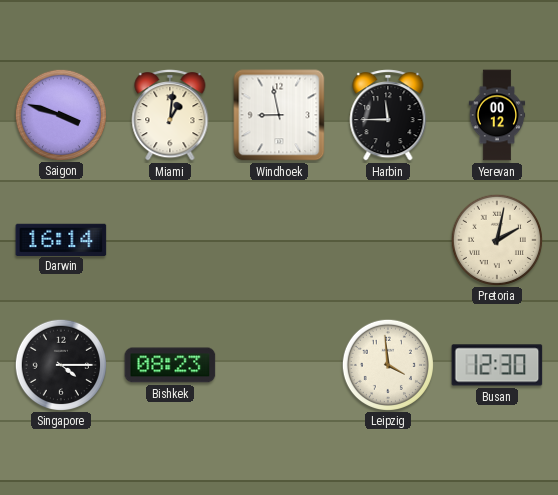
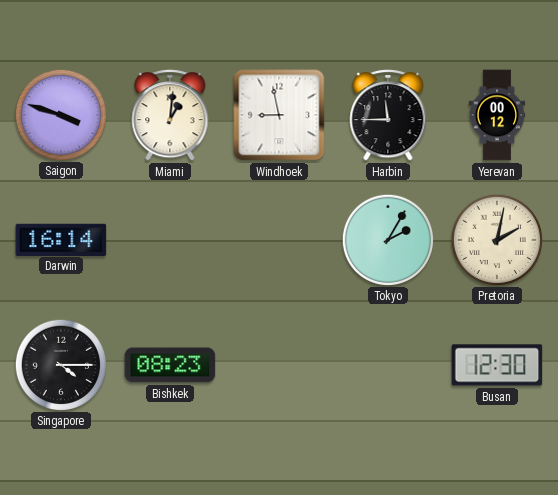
Tokyo: none -> 2:05
Leipzig: 3:59 -> none
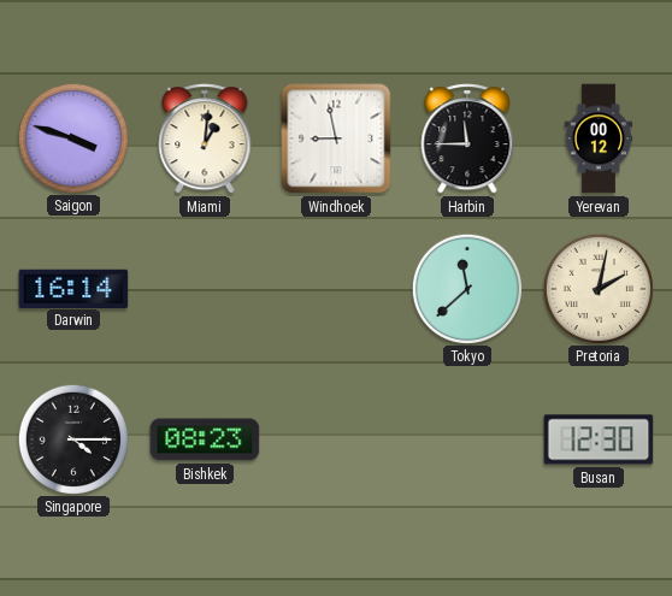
Tokyo: 2:05 -> 11:38
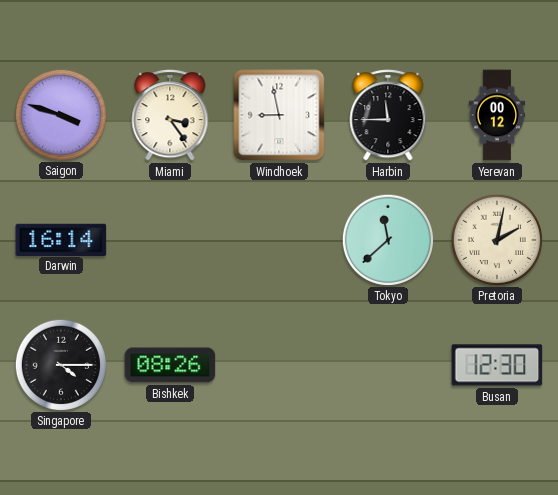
Miami: 1:01 -> 3:24
Bishkek: 08:23 -> 08:26
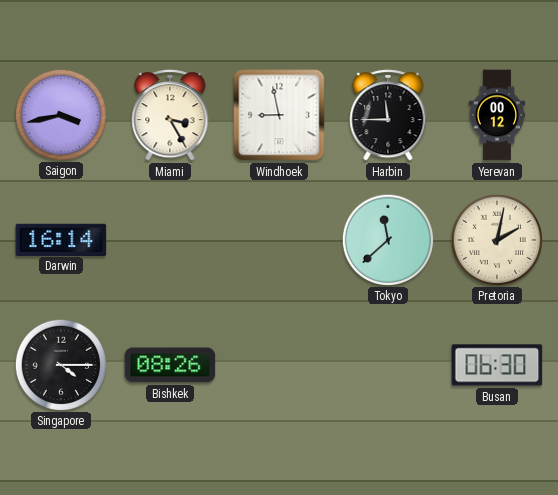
Saigon: 3:48 -> 3:43
Miami: 3:24 -> 3:25
Busan: 12:30 -> 06:30
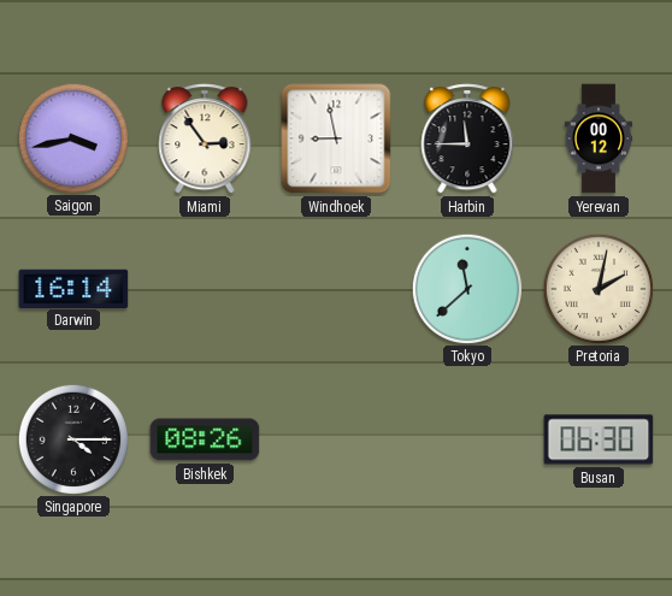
Miami: 3:25 -> 2:54
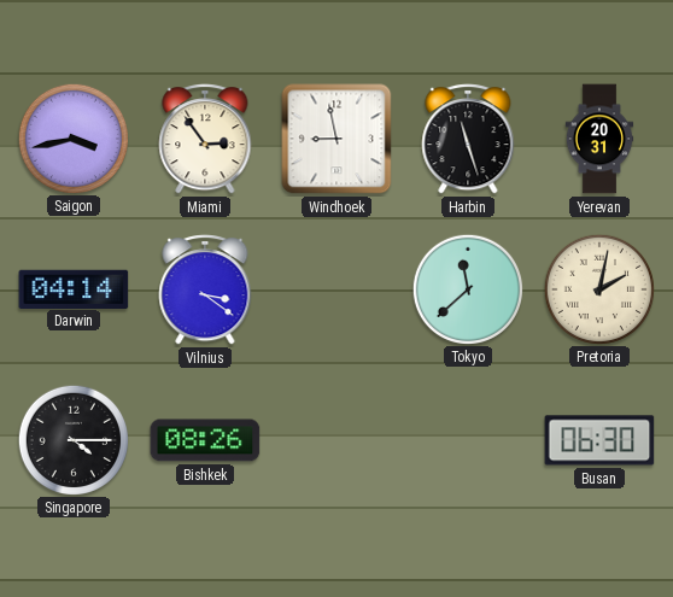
Harbin: 11:45 -> 11:27
Yerevan: 00:12 -> 20:31
Darwin: 16:14 -> 04:14
Vilnius: none -> 3:21
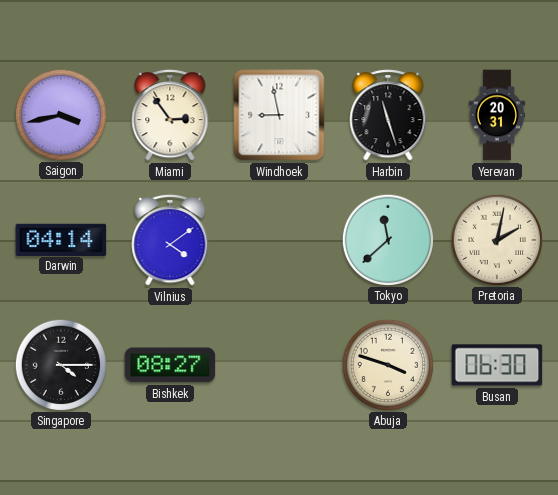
Vilnius: 3:21 -> 4:09
Bishkek: 08:26 -> 08:27
Abuja: none -> 3:48
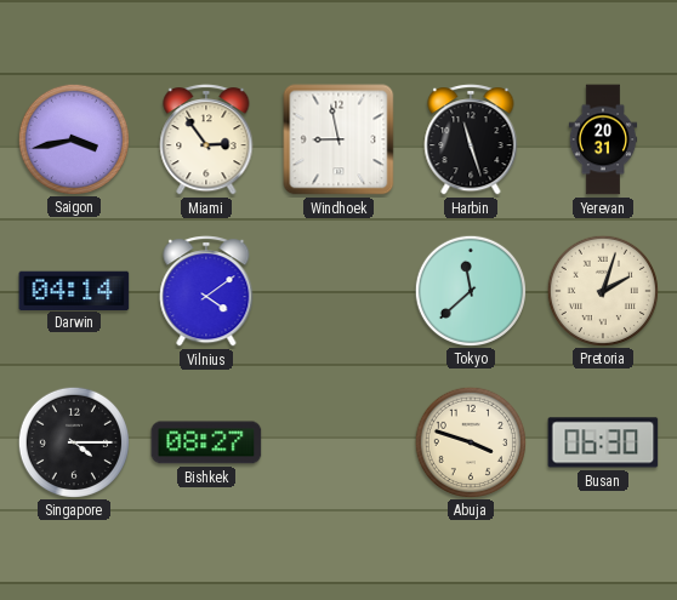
Pretoria: 2:02 -> 2:03
